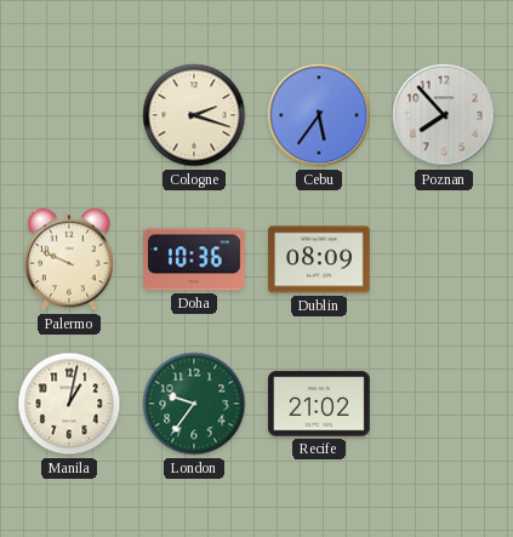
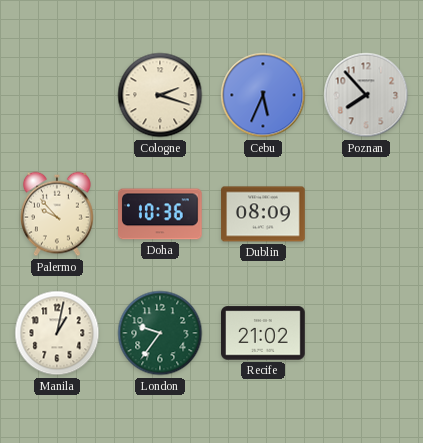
Cebu: 5:36 -> 5:34
Palermo: 9:49 -> 9:53
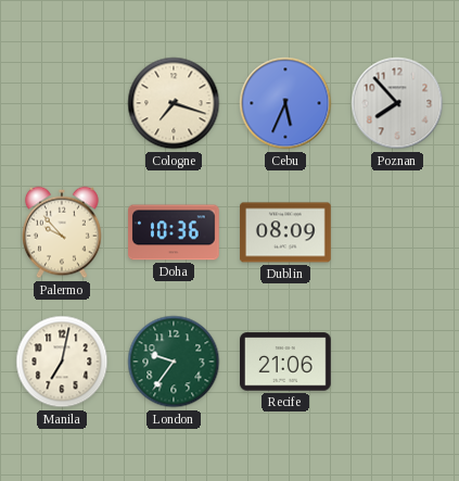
Cologne: 2:18 -> 7:18
Manila: 1:02 -> 7:02
Recife: 21:02 -> 21:06
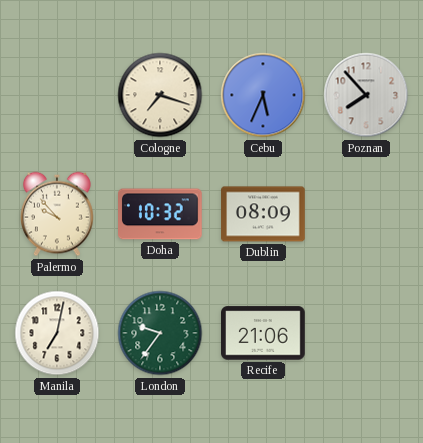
Doha: 10:36 -> 10:32
